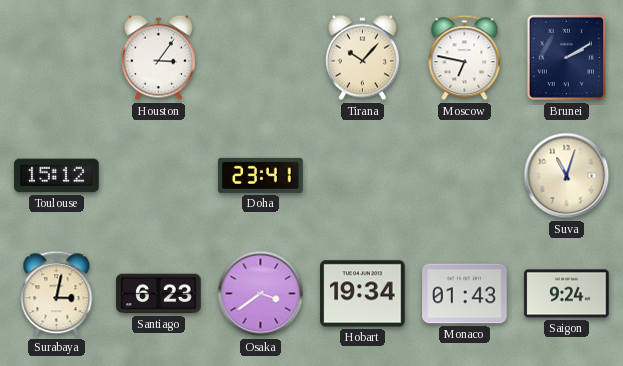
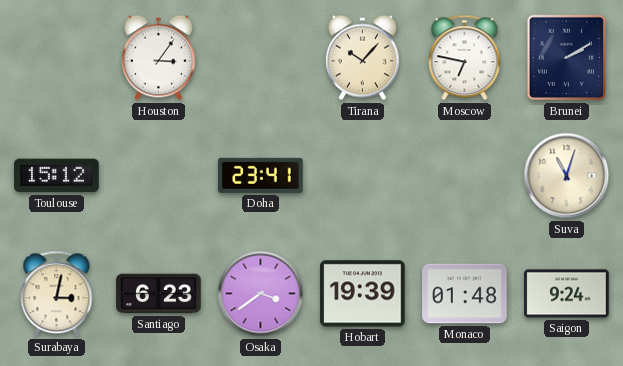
Hobart: 19:34 -> 19:39
Monaco: 01:43 -> 01:48
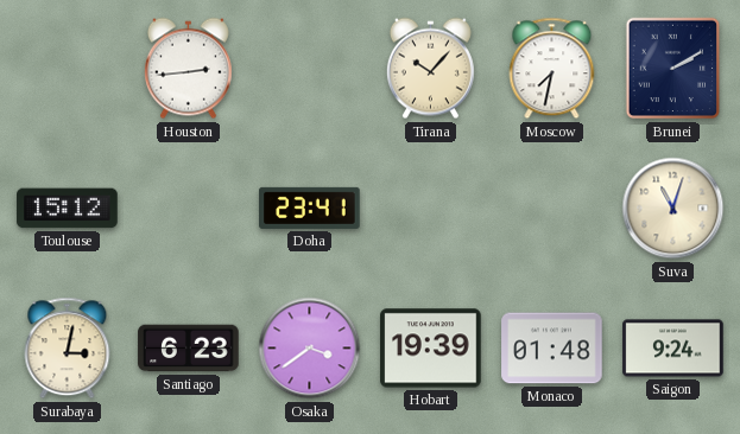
Houston: 3:06 -> 2:44
Moscow: 6:47 -> 7:32
